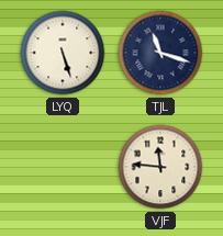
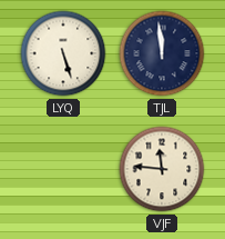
TJL: 11:18 -> 11:59
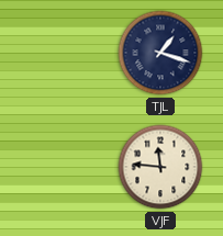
LYQ: 5:27 -> none
TJL: 11:59 -> 1:18
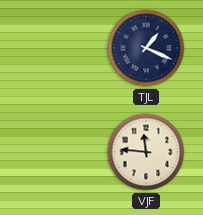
TJL: 1:18 -> 1:19
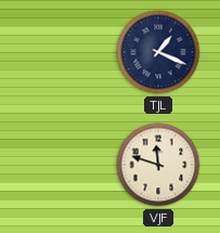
VJF: 11:46 -> 11:48
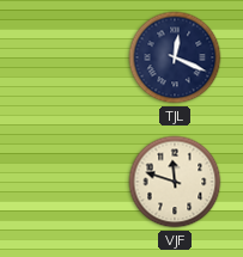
TJL: 1:19 -> 12:19
